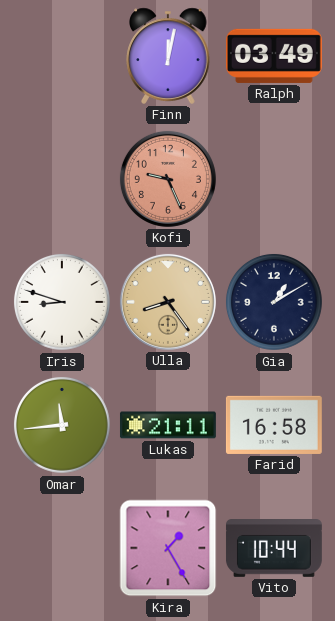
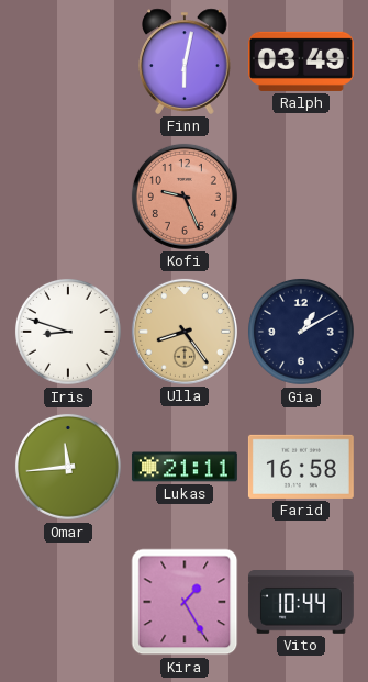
Finn: 12:02 -> 6:02
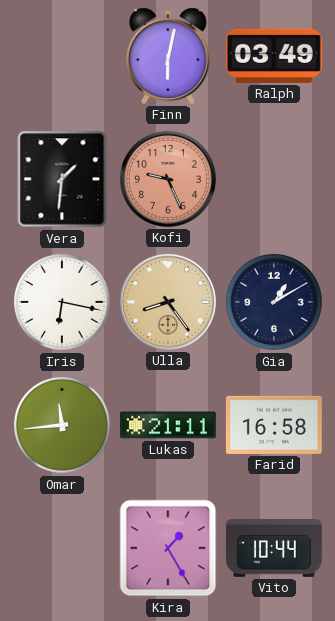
Vera: none -> 1:31
Iris: 8:48 -> 6:17
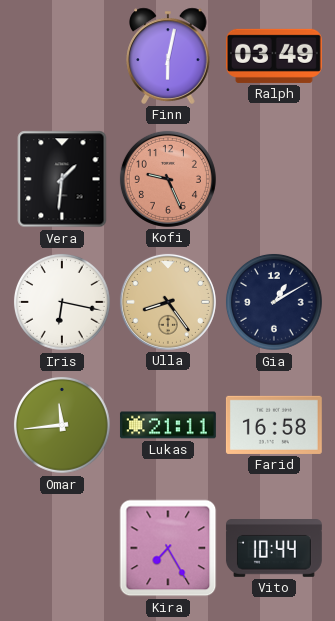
Kira: 1:25 -> 7:25
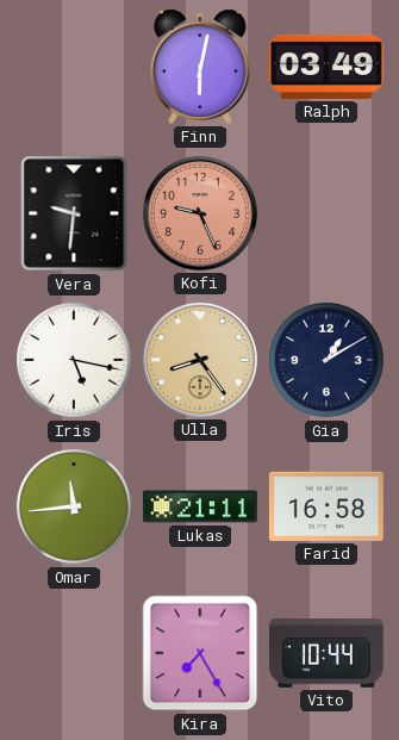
Vera: 1:31 -> 9:31
Iris: 6:17 -> 5:17
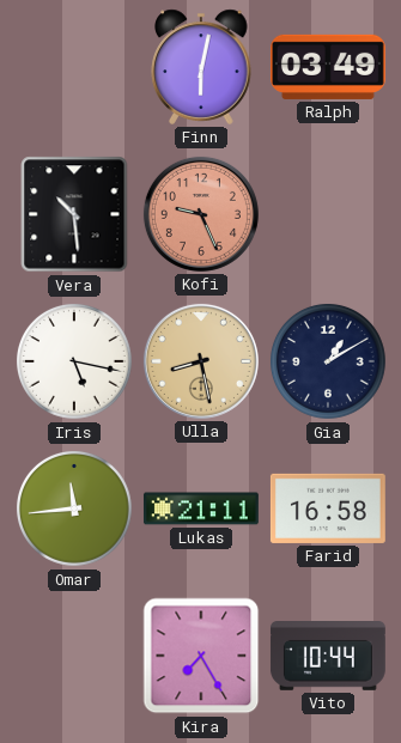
Vera: 9:31 -> 10:29
Ulla: 8:24 -> 8:28
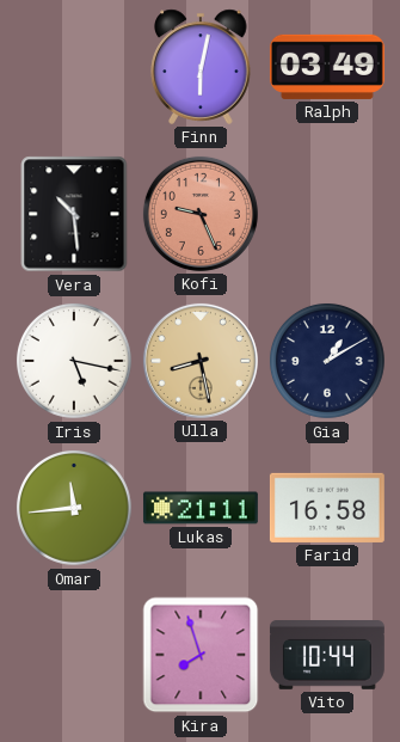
Kira: 7:25 -> 7:57
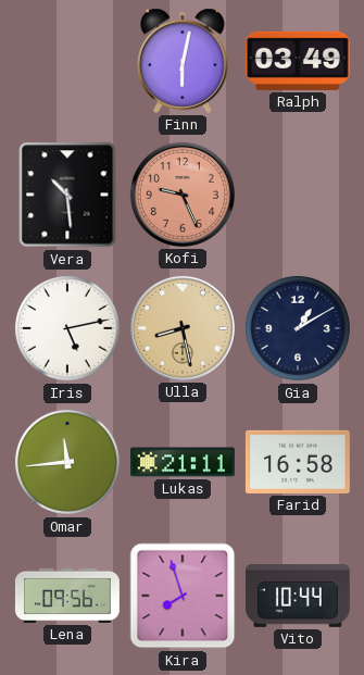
Iris: 5:17 -> 5:13
Lena: none -> 09:56
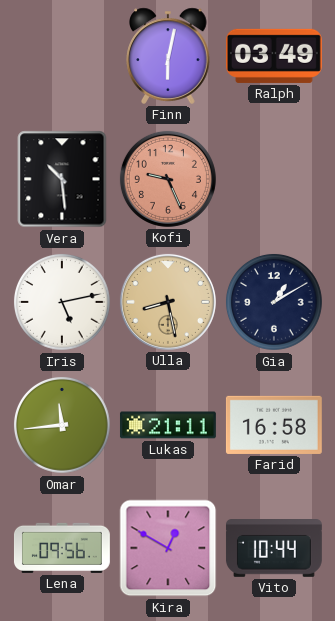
Kira: 7:57 -> 12:50
